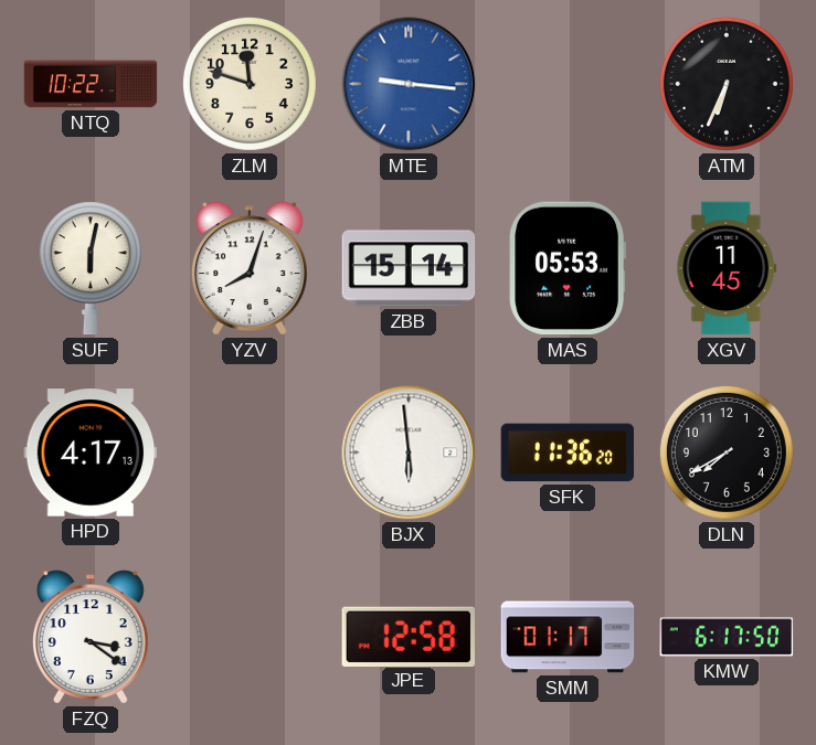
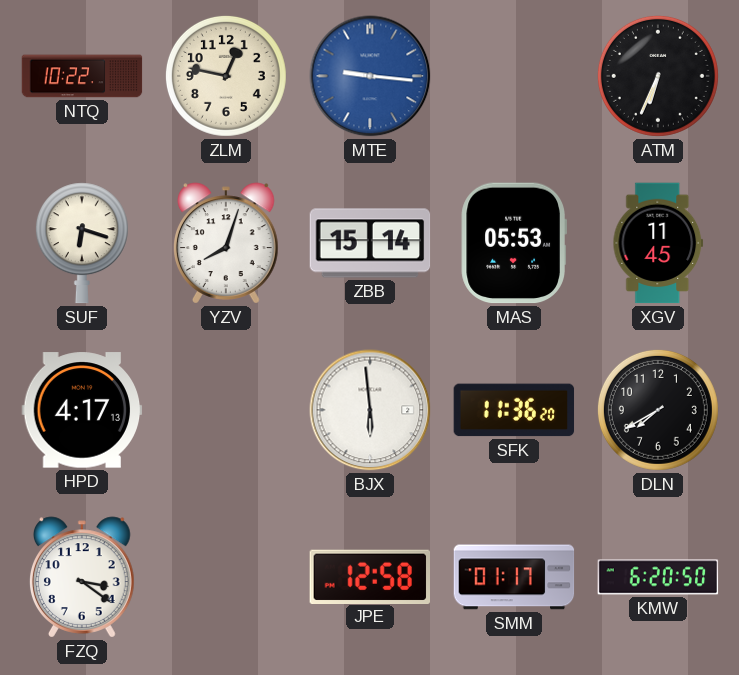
ZLM: 11:48 -> 12:47
SUF: 6:02 -> 6:18
KMW: 6:17 -> 6:20
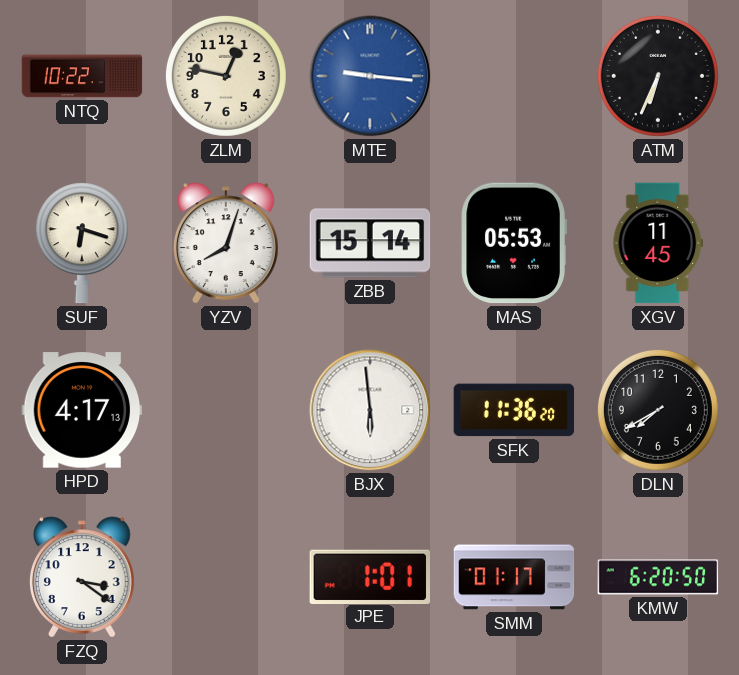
JPE: 12:58 -> 1:01
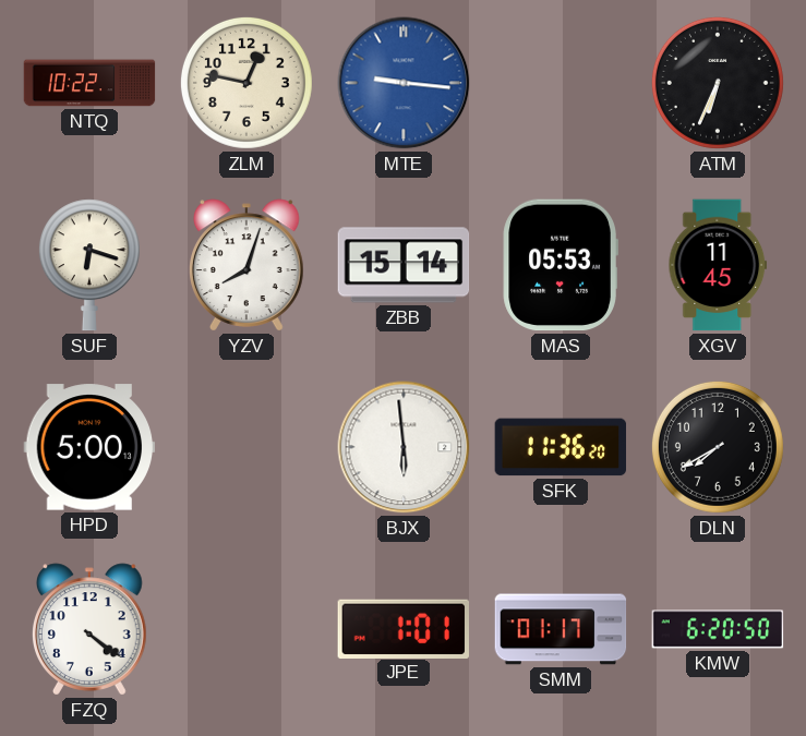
HPD: 4:17 -> 5:00
FZQ: 3:21 -> 4:21
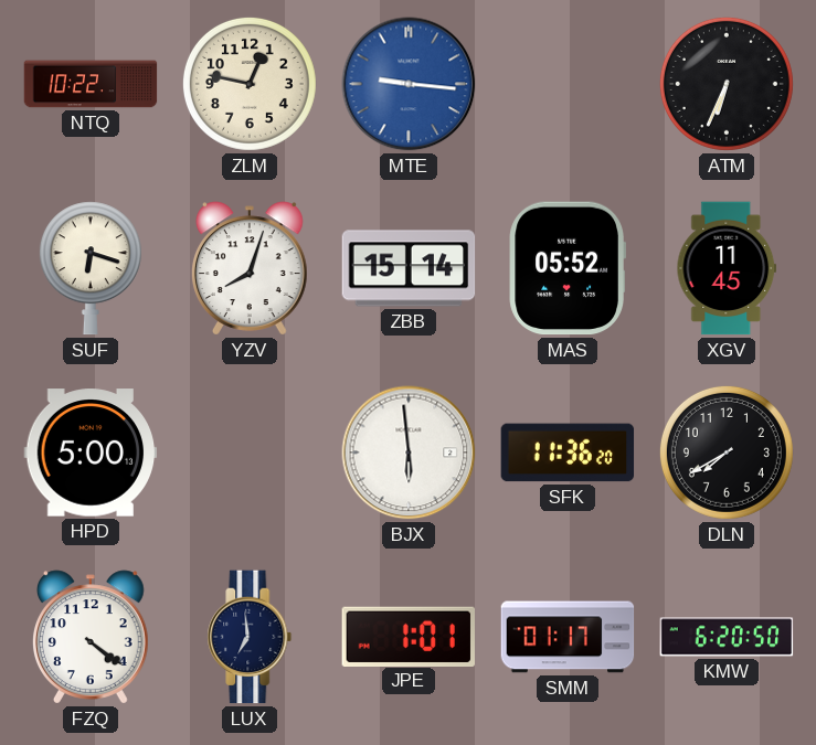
MAS: 05:53 -> 05:52
LUX: none -> 6:59
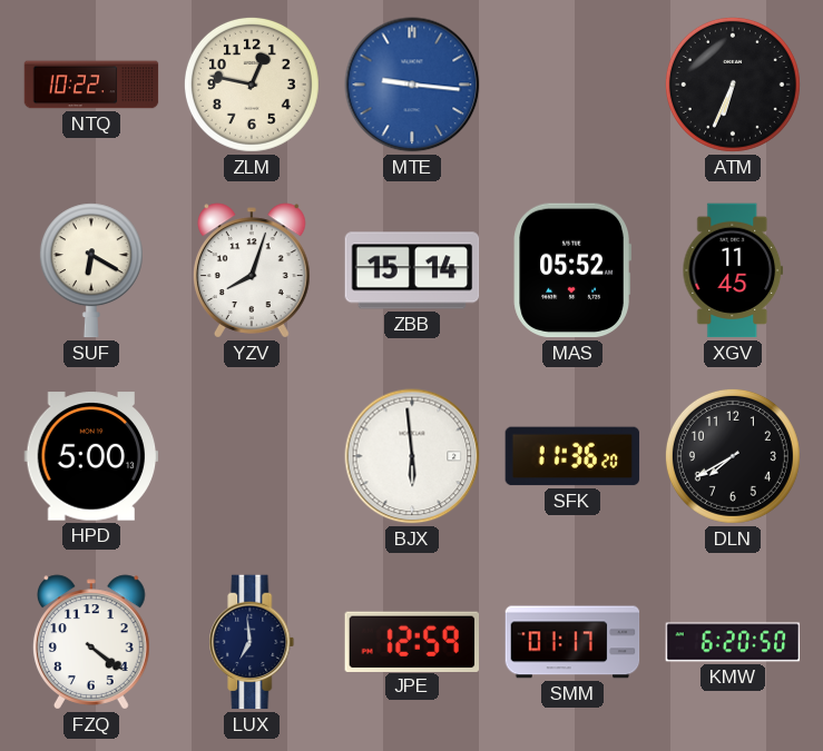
SUF: 6:18 -> 6:20
JPE: 1:01 -> 12:59
